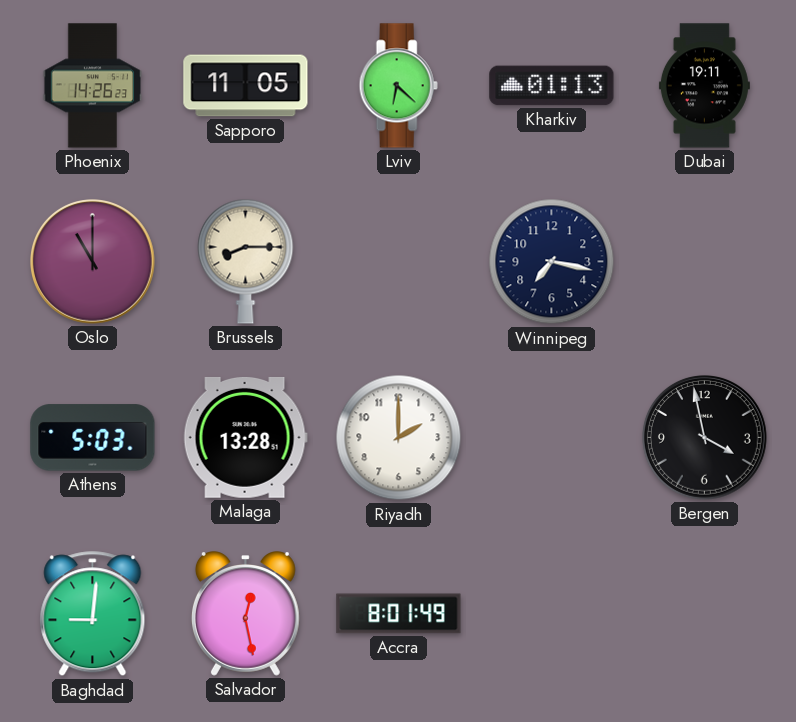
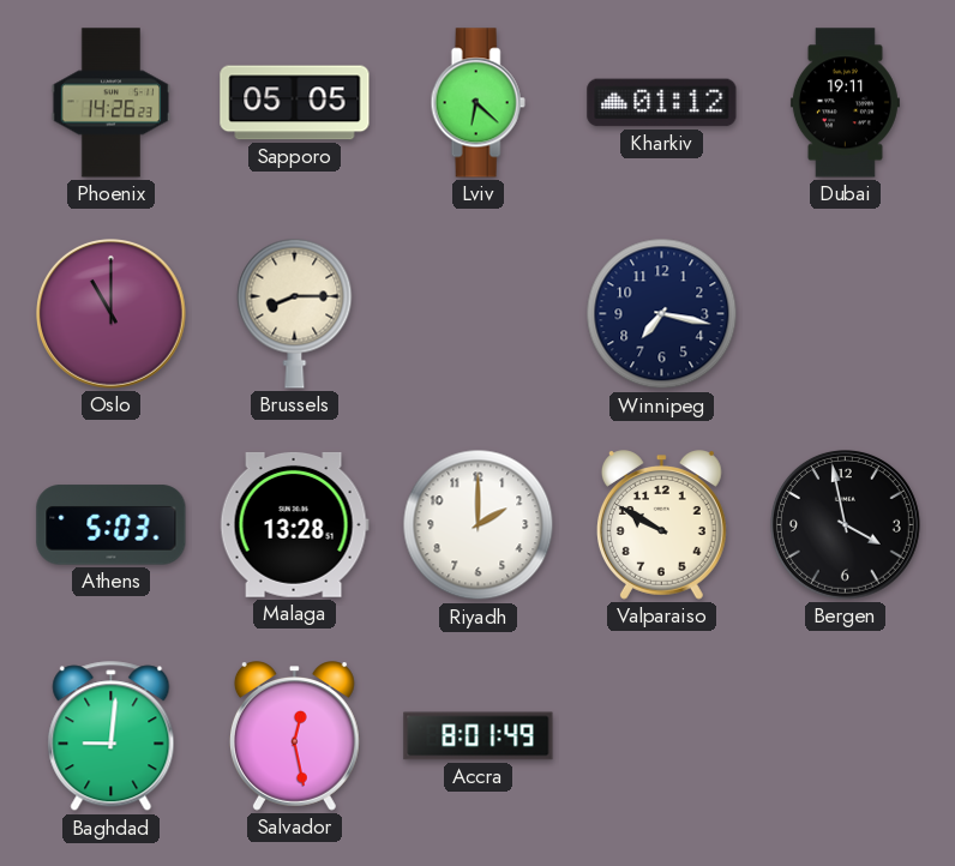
Sapporo: 11:05 -> 05:05
Kharkiv: 01:13 -> 01:12
Valparaiso: none -> 9:50
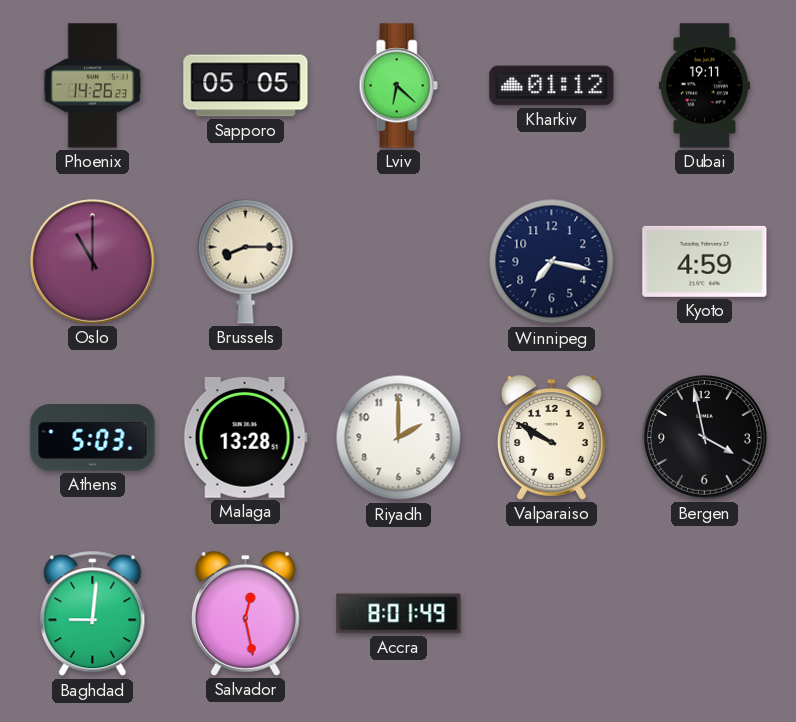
Kyoto: none -> 4:59
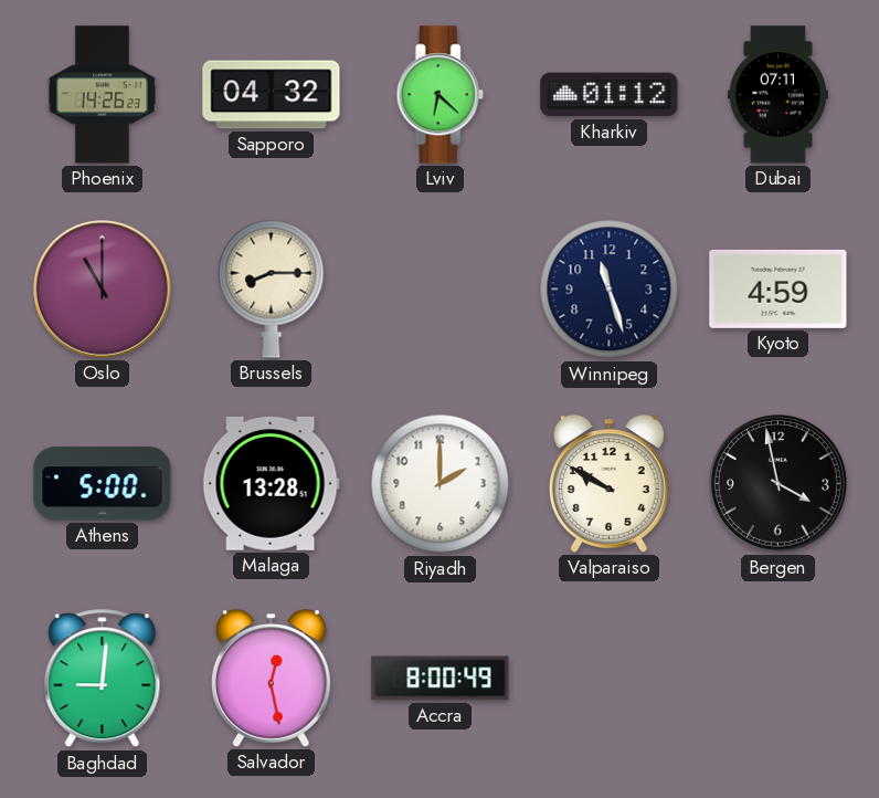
Sapporo: 05:05 -> 04:32
Dubai: 19:11 -> 07:11
Winnipeg: 7:17 -> 11:27
Athens: 5:03 -> 5:00
Accra: 8:01 -> 8:00
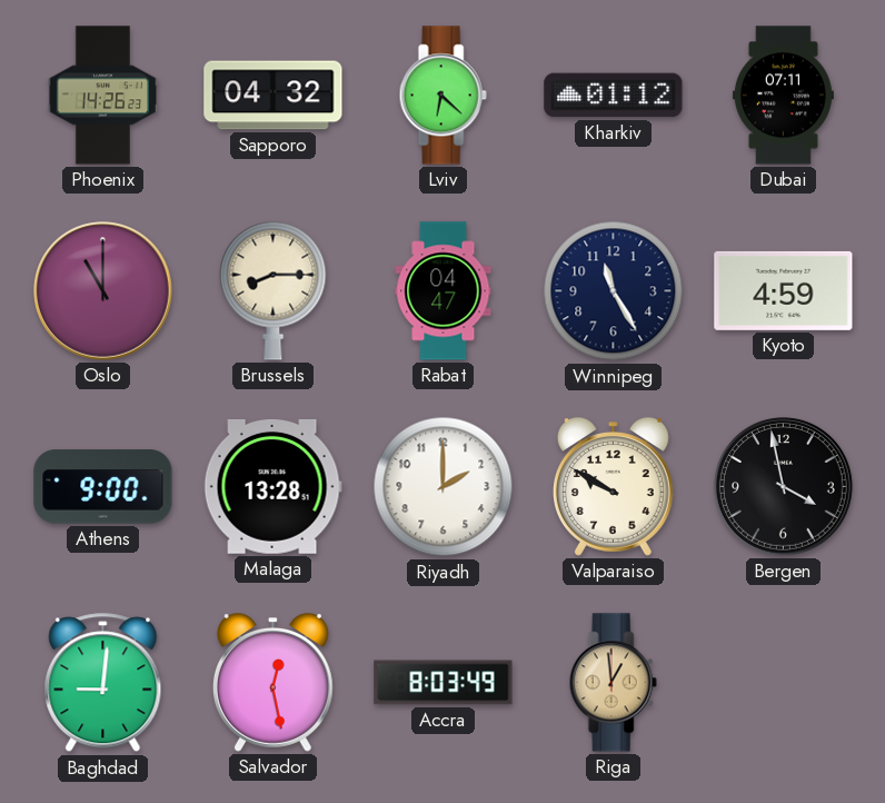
Rabat: none -> 04:47
Winnipeg: 11:27 -> 11:25
Athens: 5:00 -> 9:00
Accra: 8:00 -> 8:03
Riga: none -> 12:59
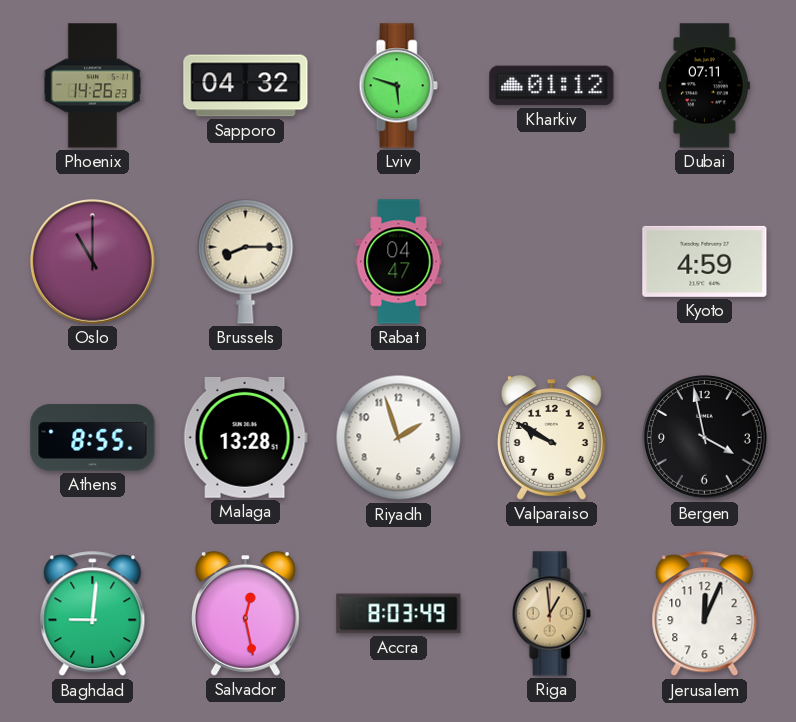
Lviv: 6:22 -> 5:48
Winnipeg: 11:25 -> none
Athens: 9:00 -> 8:55
Riyadh: 2:00 -> 1:57
Jerusalem: none -> 12:04
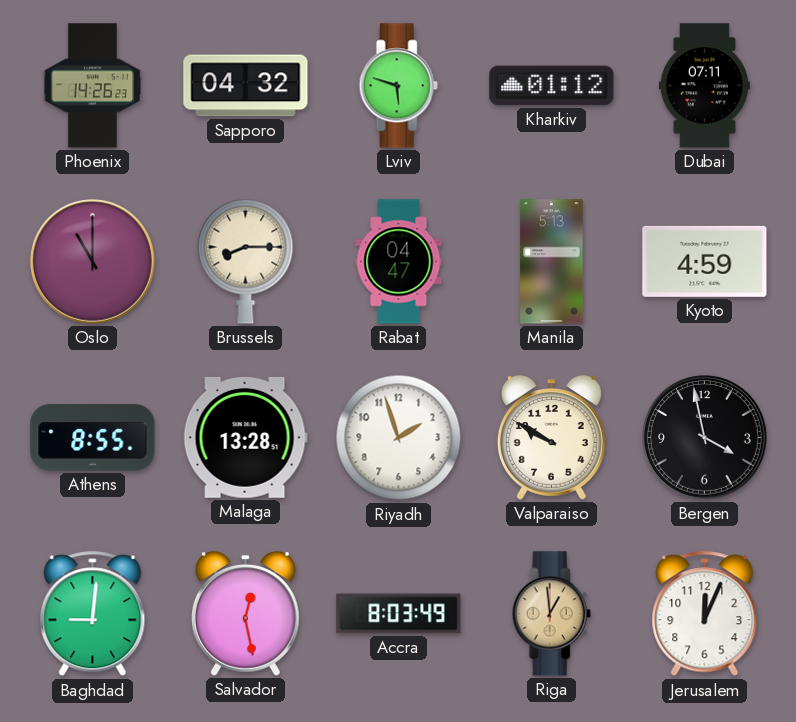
Manila: none -> 5:13
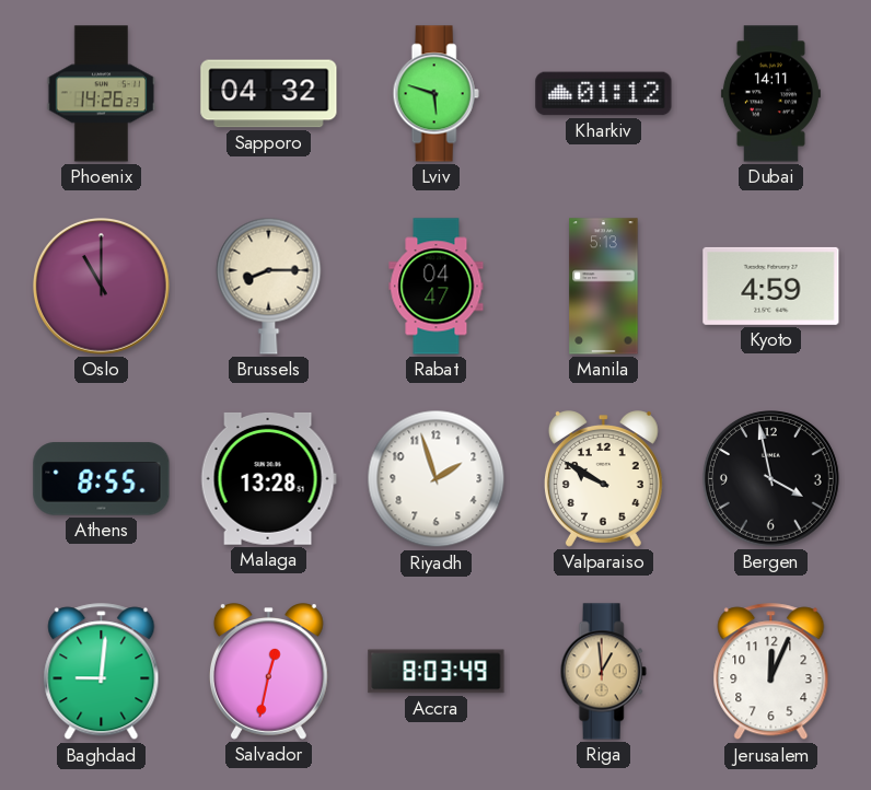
Dubai: 07:11 -> 14:11
Salvador: 12:28 -> 12:32
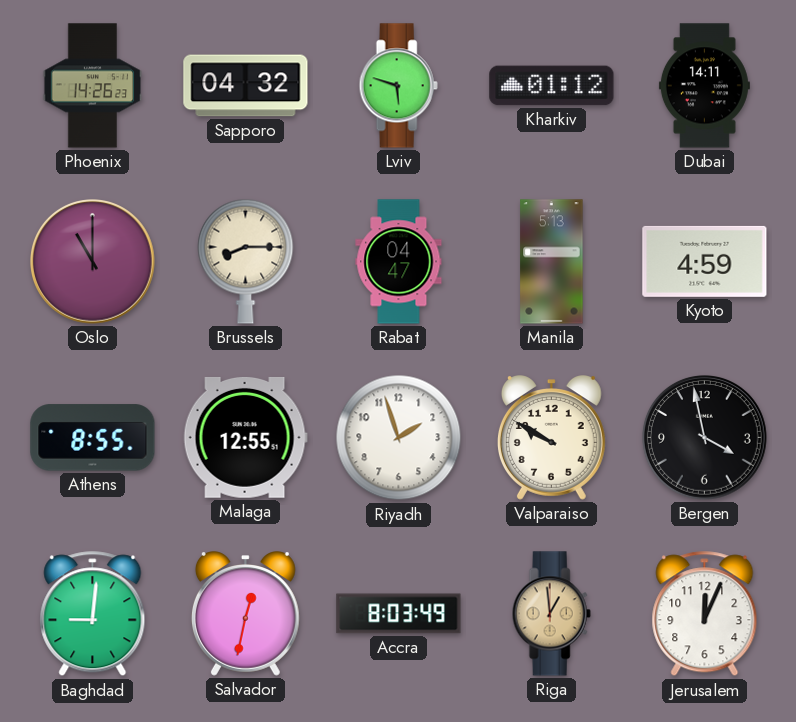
Malaga: 13:28 -> 12:55
